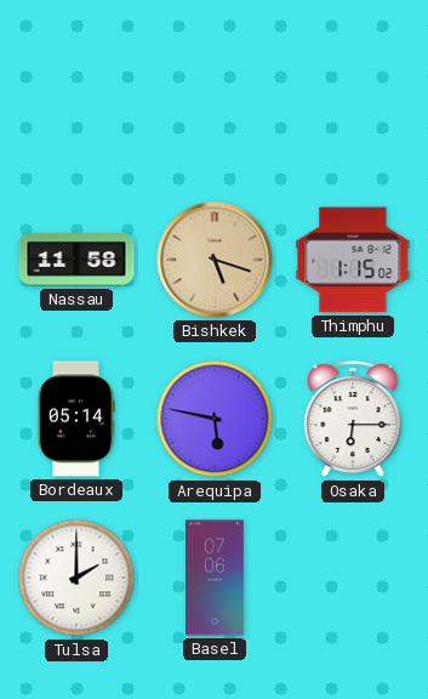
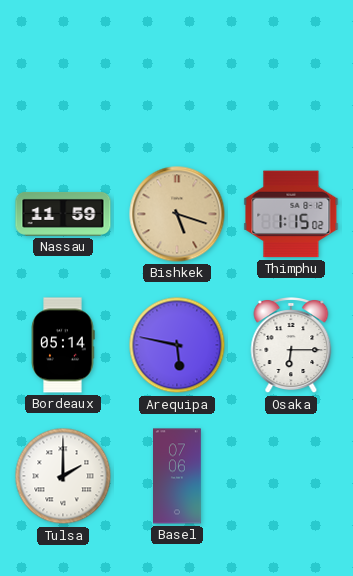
Nassau: 11:58 -> 11:59
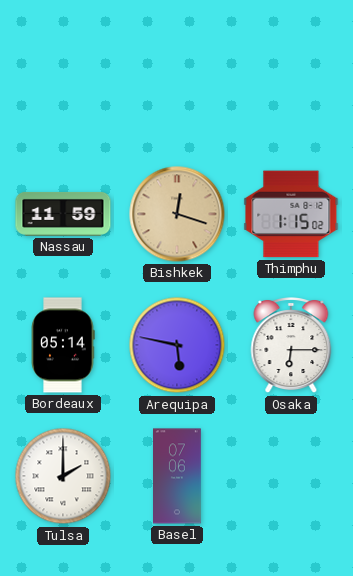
Bishkek: 5:18 -> 12:18
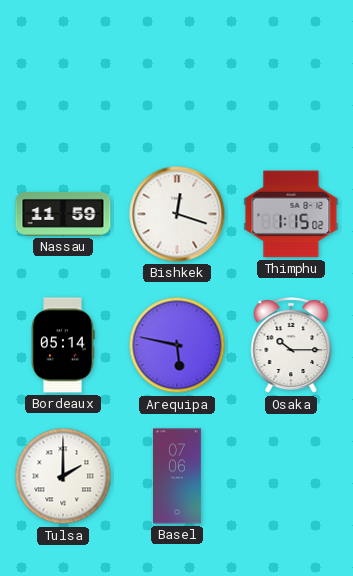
Bishkek dial: champagne -> white
Osaka: 6:15 -> 10:15
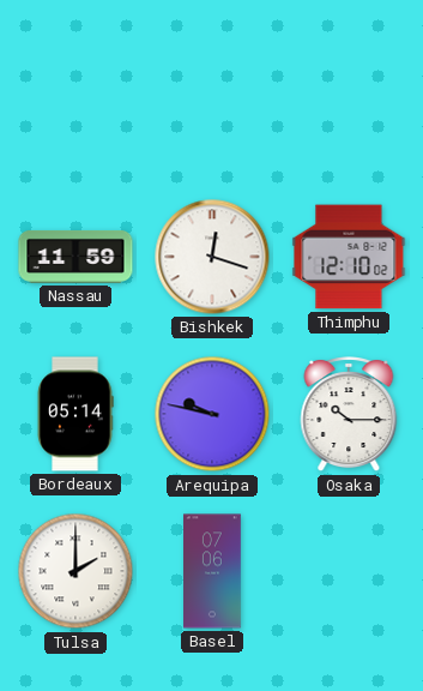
Thimphu: 1:15 -> 12:10
Arequipa: 5:47 -> 9:47
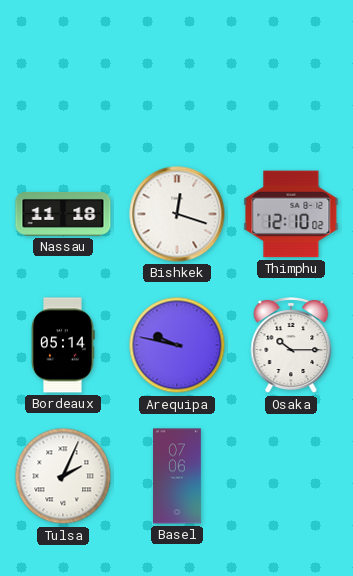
Nassau: 11:59 -> 11:18
Tulsa: 2:00 -> 2:04
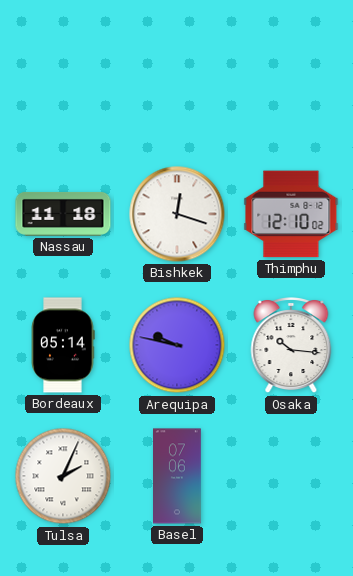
Osaka: 10:15 -> 10:16
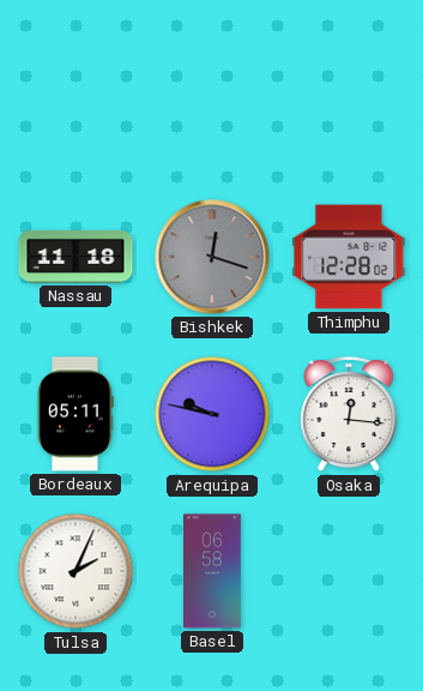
Bishkek dial: white -> grey
Thimphu: 12:10 -> 12:28
Bordeaux: 05:14 -> 05:11
Osaka: 10:16 -> 12:16
Basel: 07:06 -> 06:58
